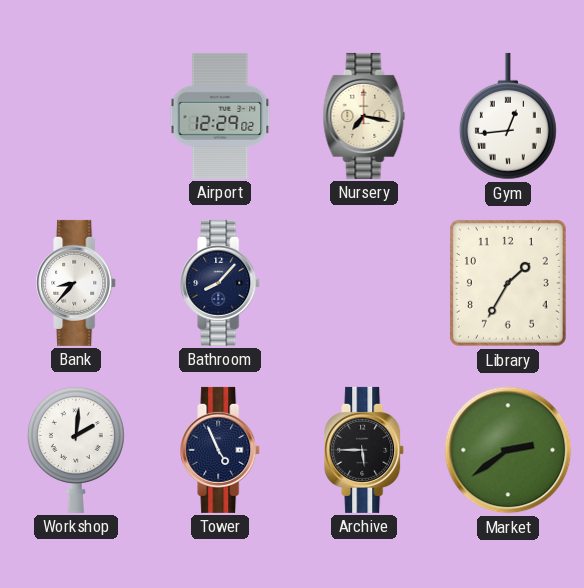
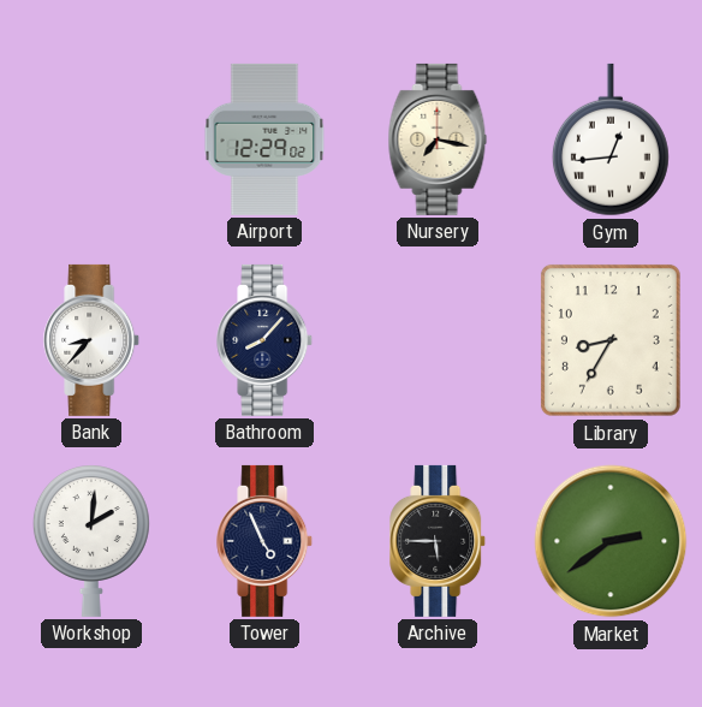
Library: 1:35 -> 8:35
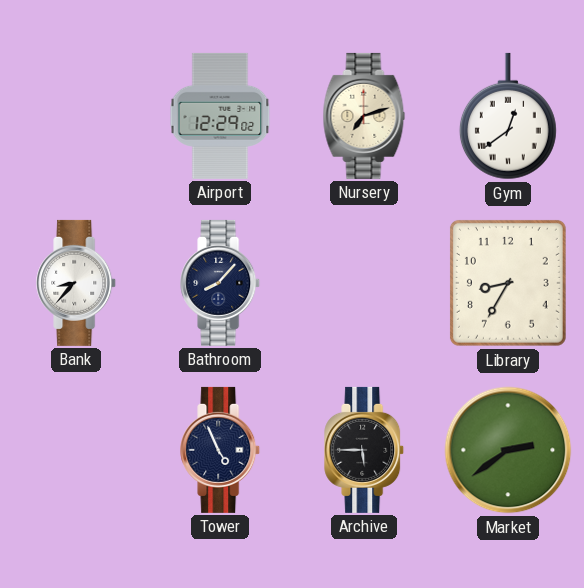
Nursery: 7:17 -> 7:12
Gym: 12:44 -> 12:39
Workshop: 2:01 -> none
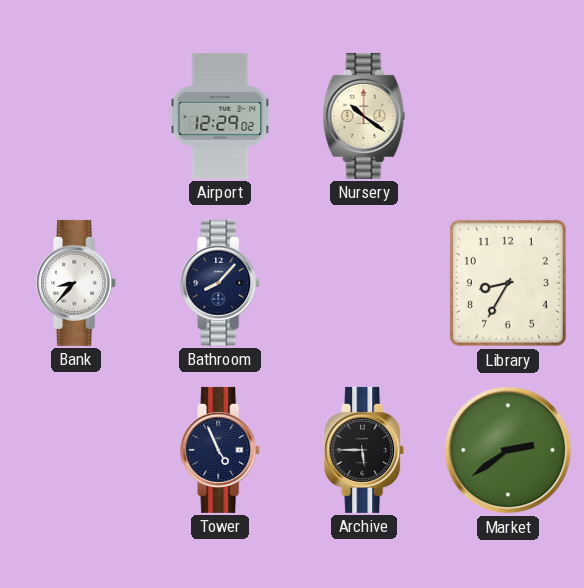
Nursery: 7:12 -> 10:21
Gym: 12:39 -> none
